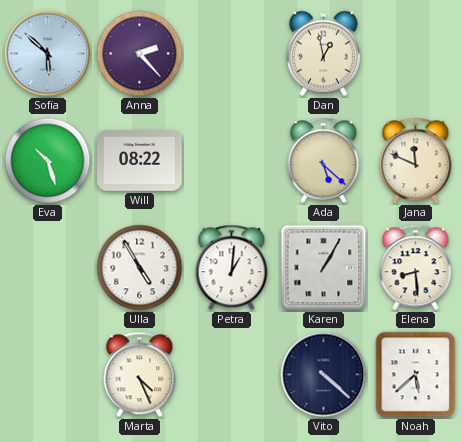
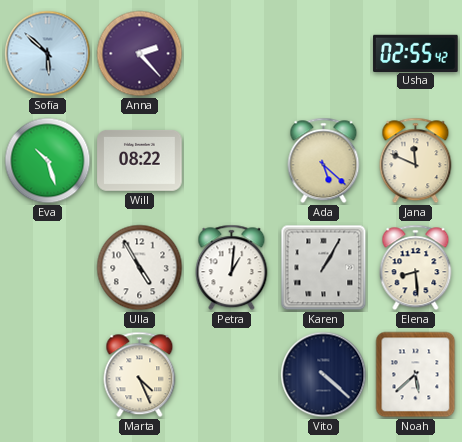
Dan: 12:58 -> none
Usha: none -> 02:55
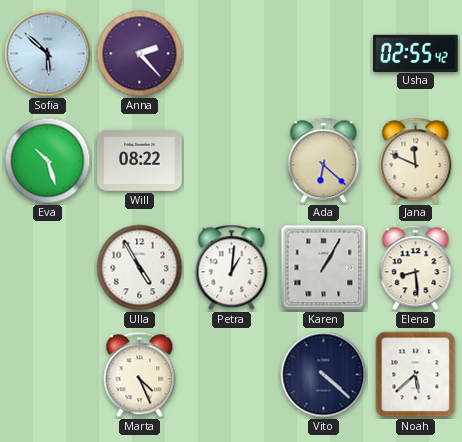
Ada: 5:22 -> 6:22
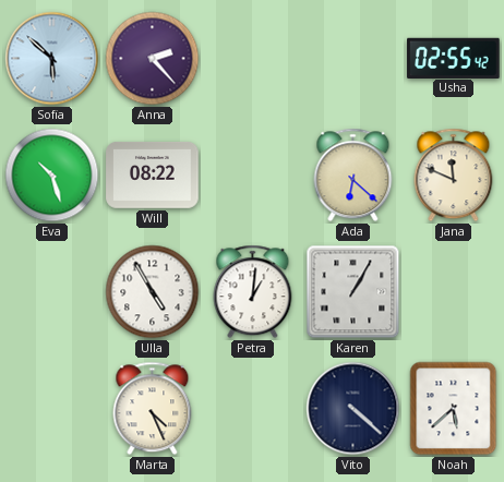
Elena: 8:29 -> none
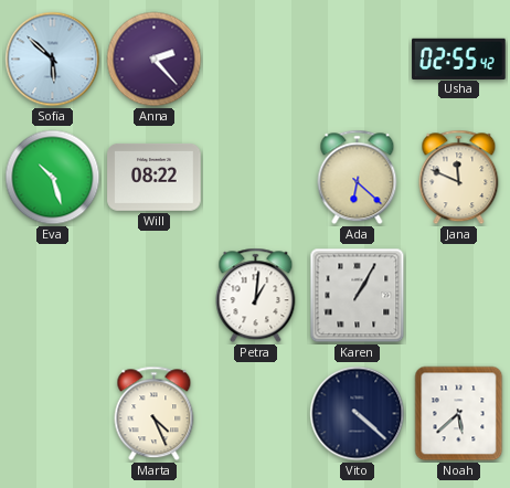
Ulla: 4:55 -> none
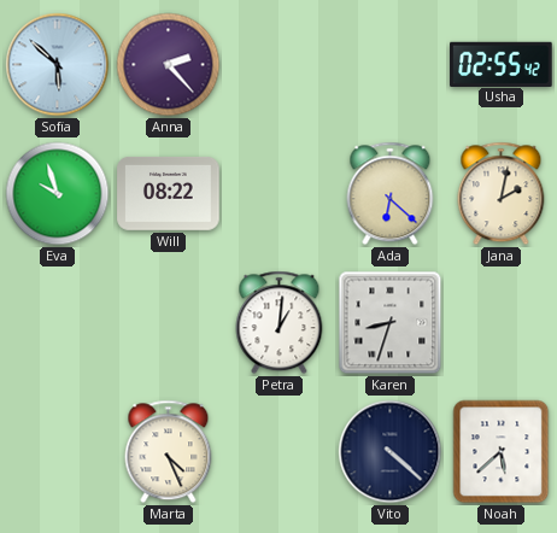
Eva: 10:27 -> 9:57
Jana: 11:49 -> 2:02
Karen: 1:05 -> 8:33
